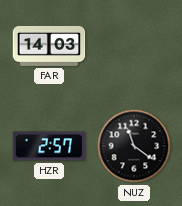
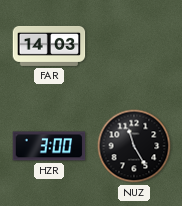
HZR: 2:57 -> 3:00
NUZ: 11:21 -> 11:25
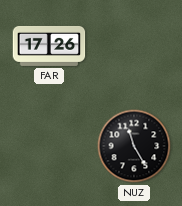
FAR: 14:03 -> 17:26
HZR: 3:00 -> none
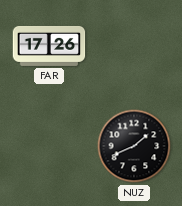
NUZ: 11:25 -> 1:41
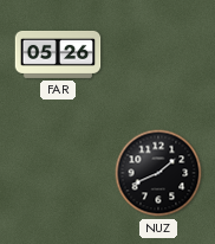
FAR: 17:26 -> 05:26
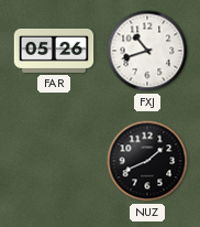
FXJ: none -> 10:42
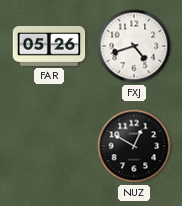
FXJ: 10:42 -> 4:42
NUZ: 1:41 -> 12:50
